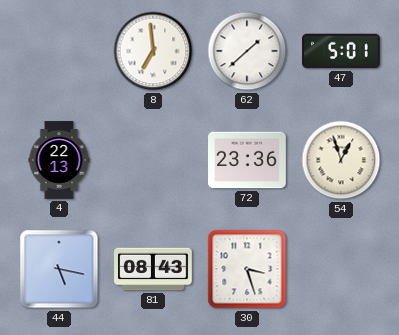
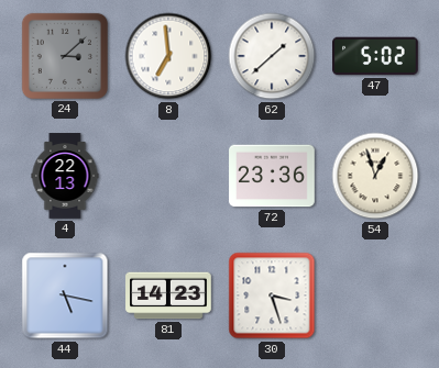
24: none -> 3:08
47: 5:01 -> 5:02
81: 08:43 -> 14:23
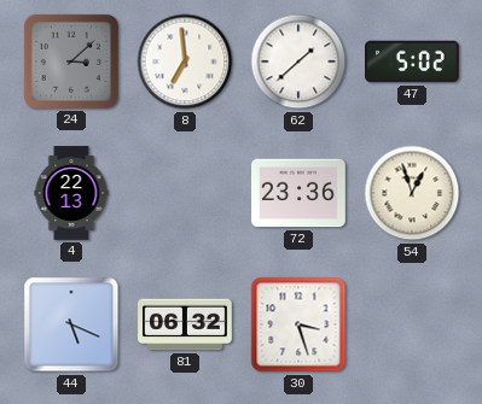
44: 5:17 -> 5:19
81: 14:23 -> 06:32
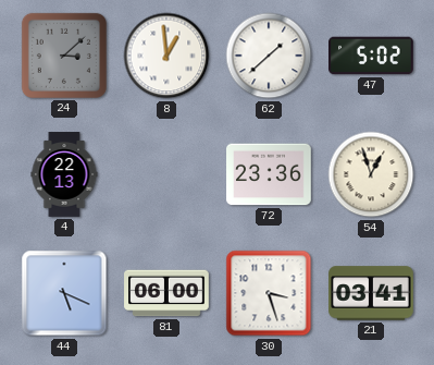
8: 6:59 -> 12:59
81: 06:32 -> 06:00
21: none -> 03:41
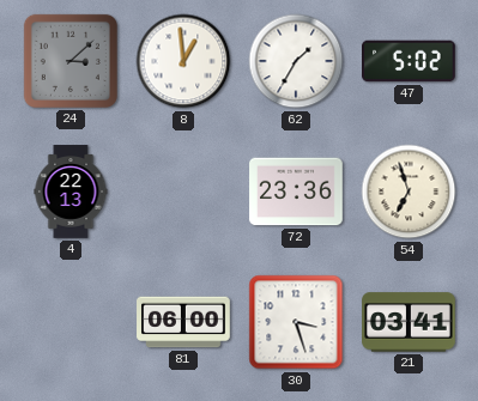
62: 1:38 -> 1:35
54: 12:57 -> 6:57
44: 5:19 -> none
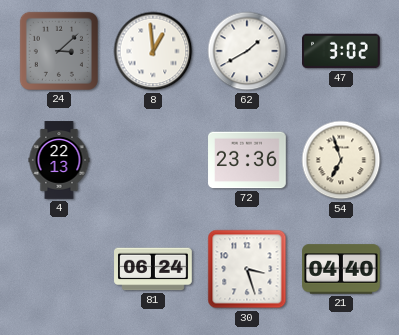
62: 1:35 -> 1:40
47: 5:02 -> 3:02
81: 06:00 -> 06:24
21: 03:41 -> 04:40
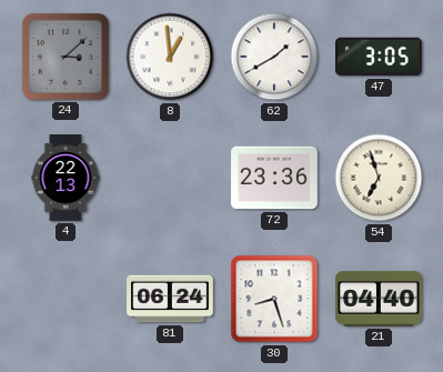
47: 3:02 -> 3:05
30: 3:27 -> 8:27
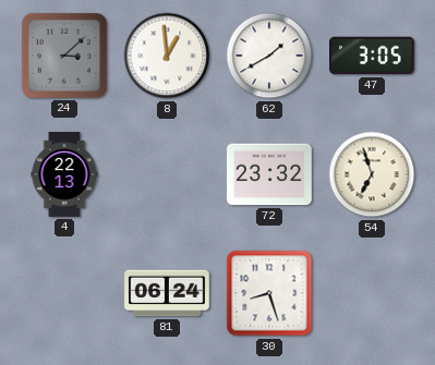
72: 23:36 -> 23:32
21: 04:40 -> none
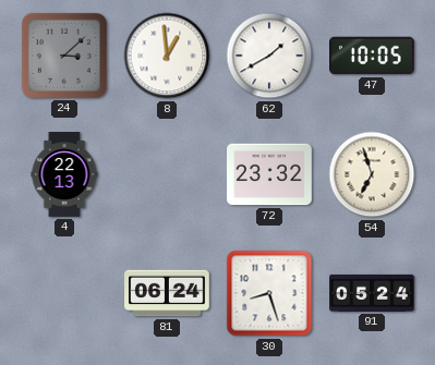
47: 3:05 -> 10:05
91: none -> 05:24
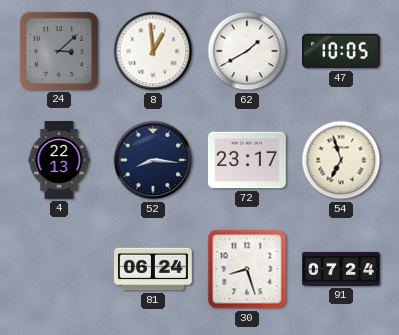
52: none -> 8:16
72: 23:32 -> 23:17
91: 05:24 -> 07:24
